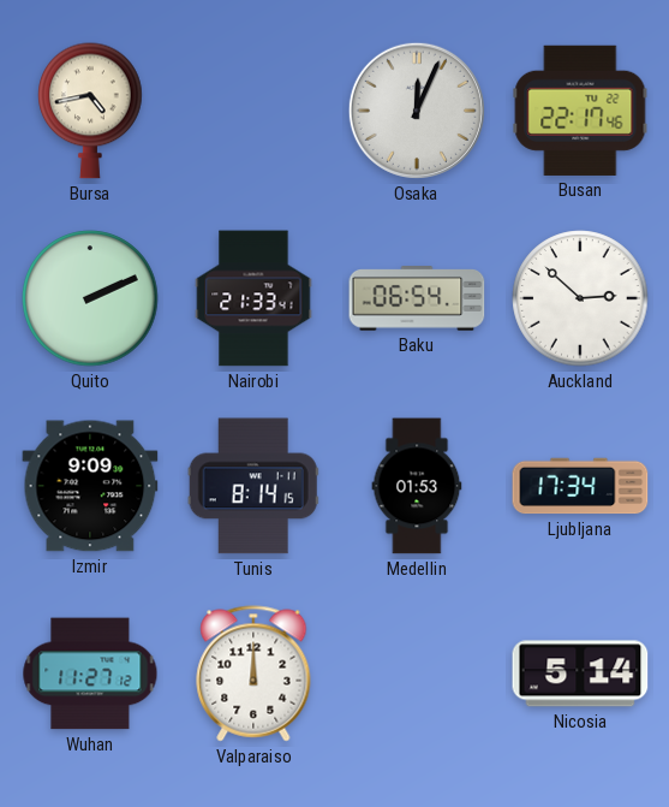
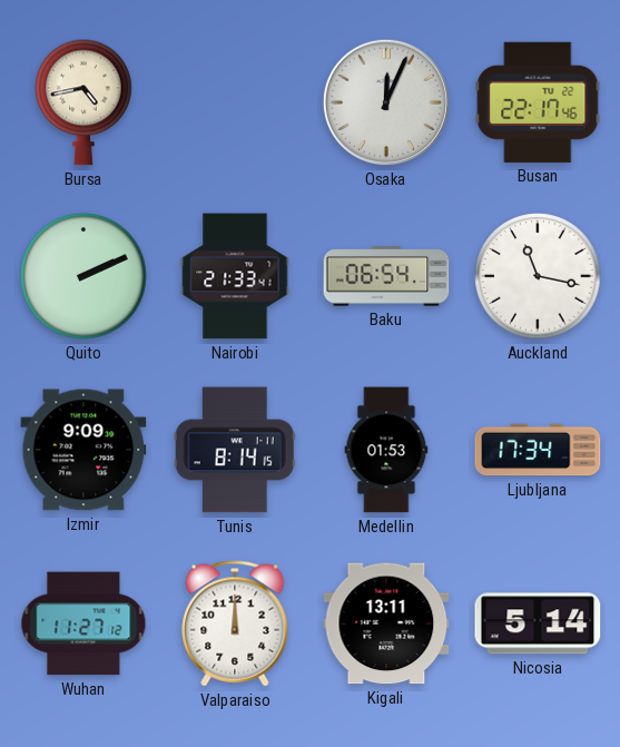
Auckland: 2:52 -> 11:17
Kigali: none -> 13:11
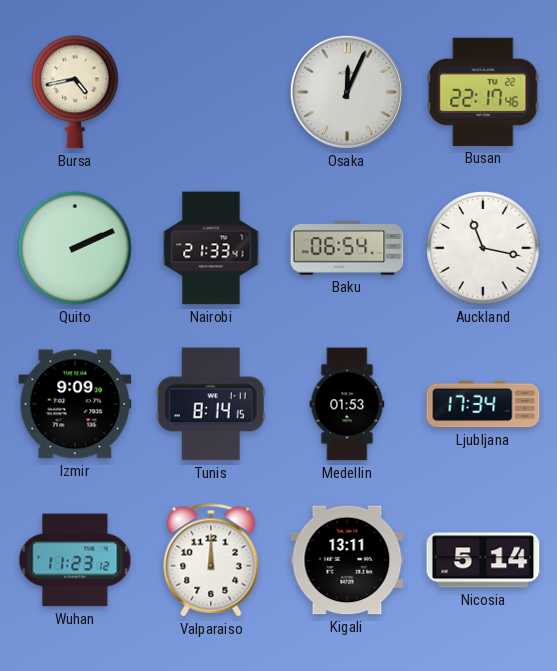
Wuhan: 11:27 -> 11:23
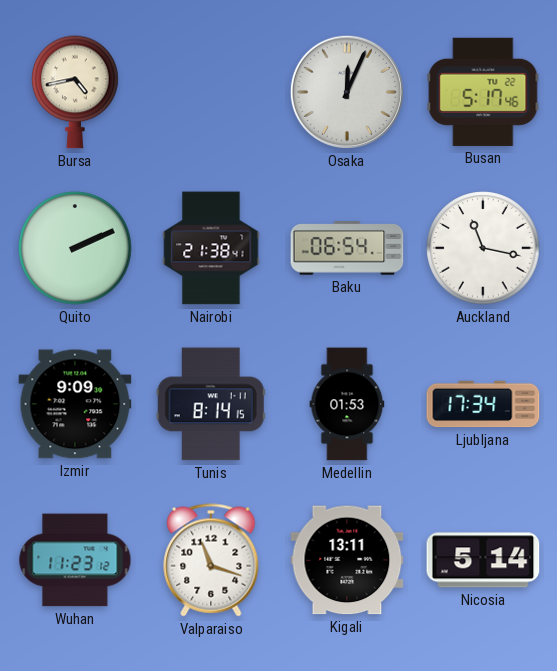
Busan: 22:17 -> 5:17
Nairobi: 21:33 -> 21:38
Valparaiso: 12:00 -> 11:18
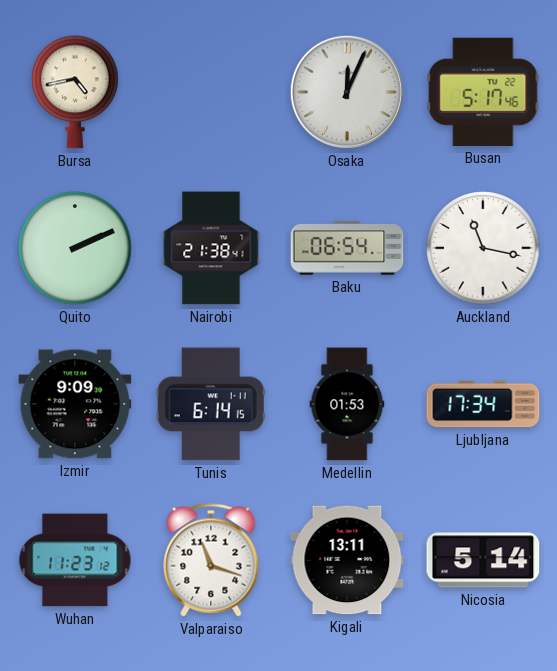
Tunis: 8:14 -> 6:14
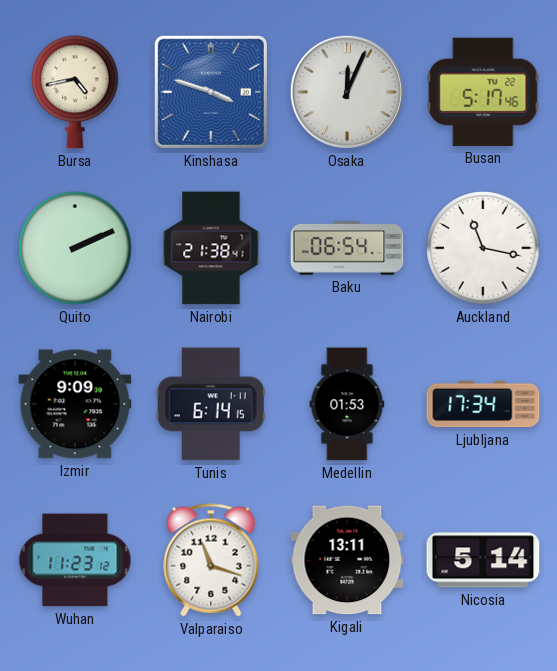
Kinshasa: none -> 3:48
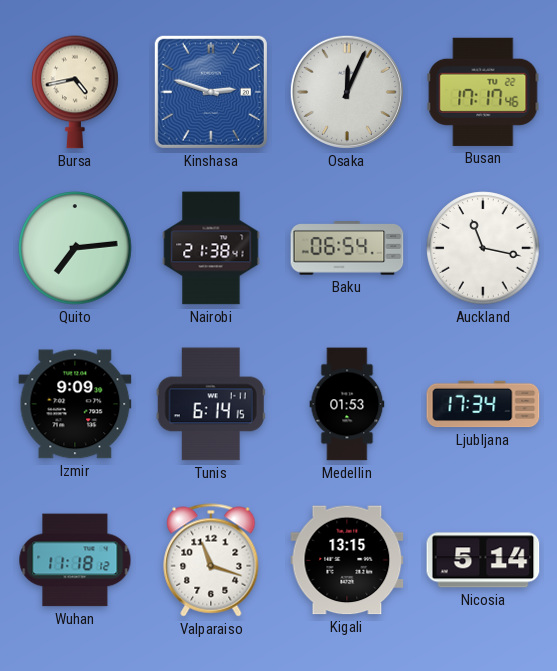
Kinshasa: 3:48 -> 2:48
Busan: 5:17 -> 17:17
Quito: 2:11 -> 7:14
Wuhan: 11:23 -> 11:18
Kigali: 13:11 -> 13:15
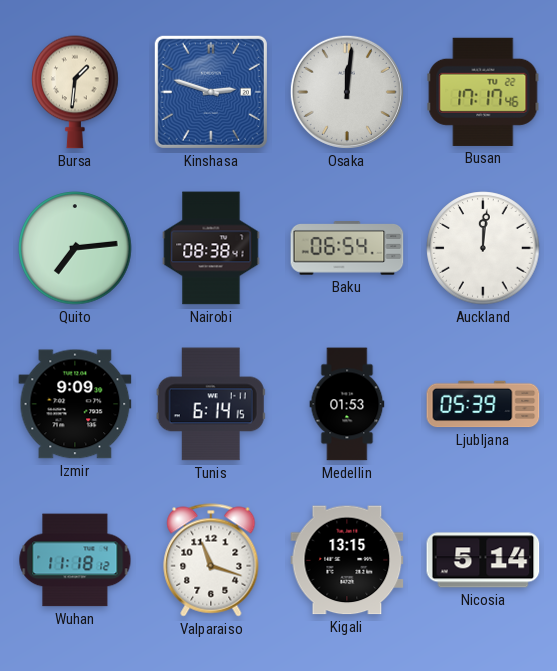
Bursa: 4:43 -> 1:31
Osaka: 12:04 -> 12:01
Nairobi: 21:38 -> 08:38
Auckland: 11:17 -> 12:01
Ljubljana: 17:34 -> 05:39
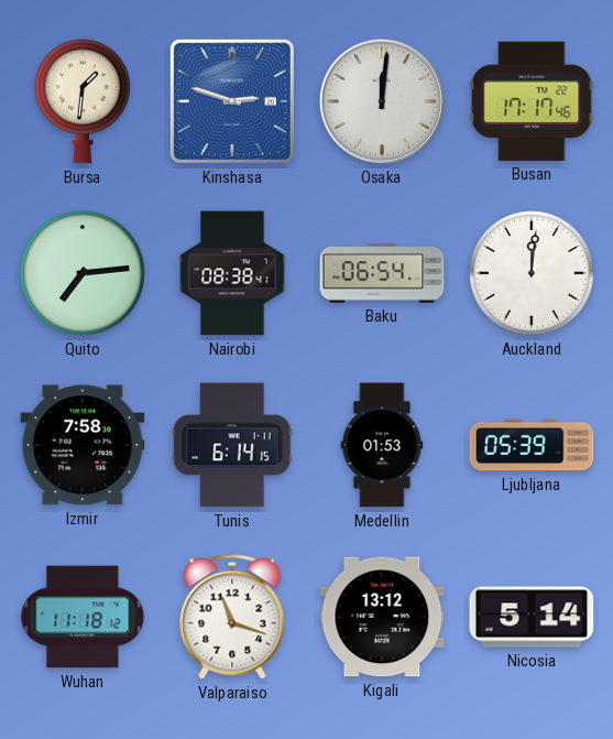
Izmir: 9:09 -> 7:58
Kigali: 13:15 -> 13:12
